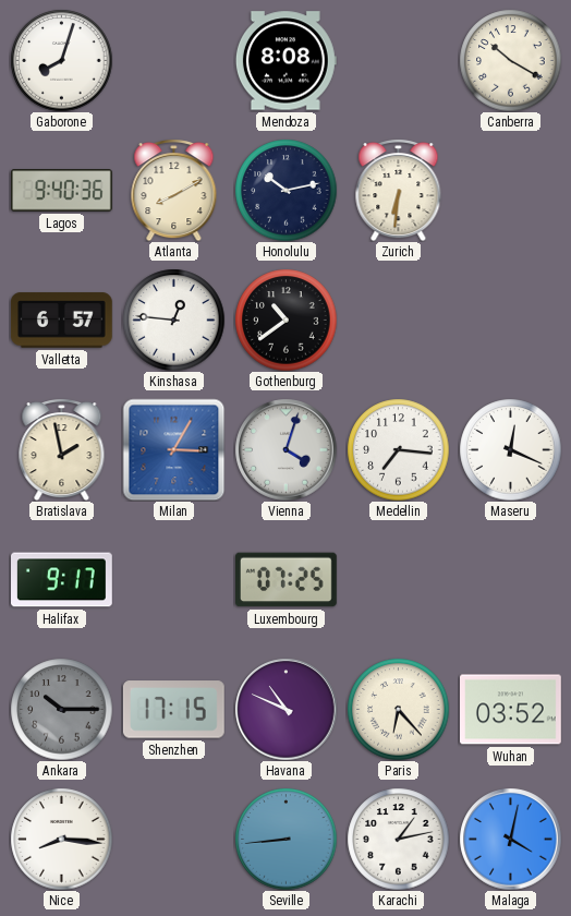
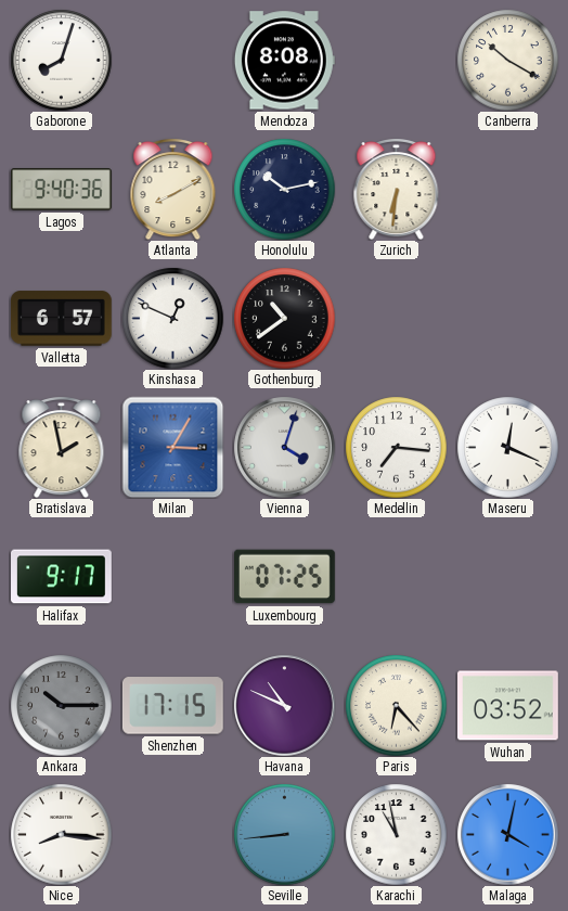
Kinshasa: 12:46 -> 12:49
Karachi: 1:13 -> 10:58
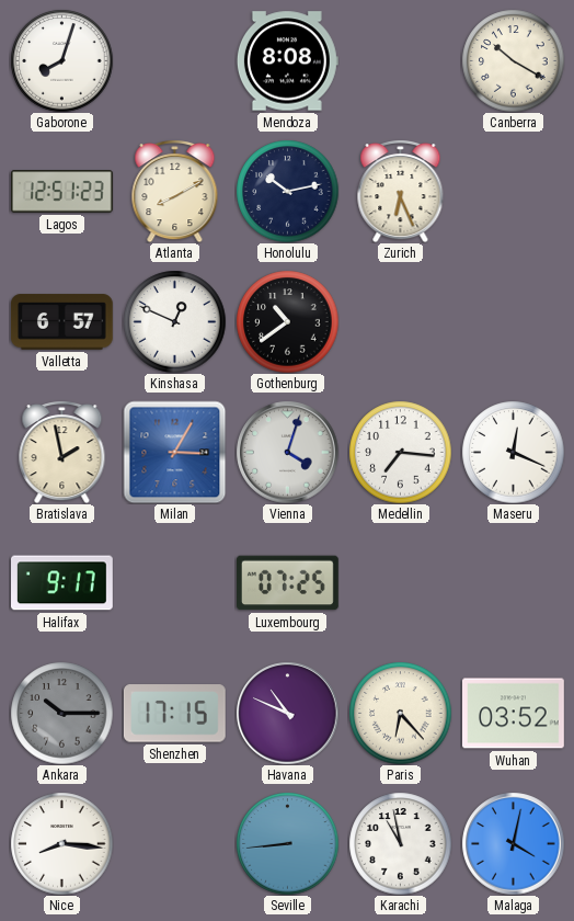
Lagos: 9:40 -> 12:51
Zurich: 6:31 -> 6:26
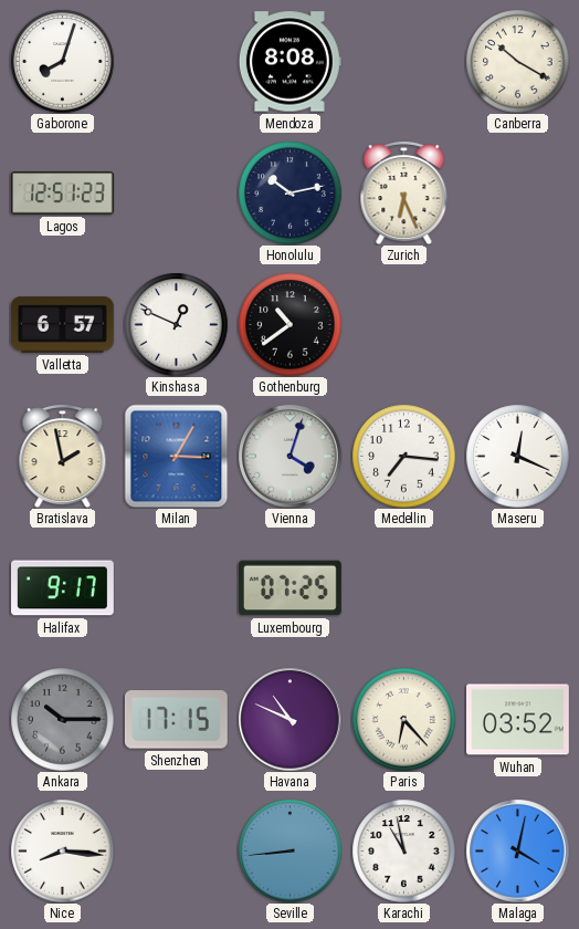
Atlanta: 8:10 -> none
